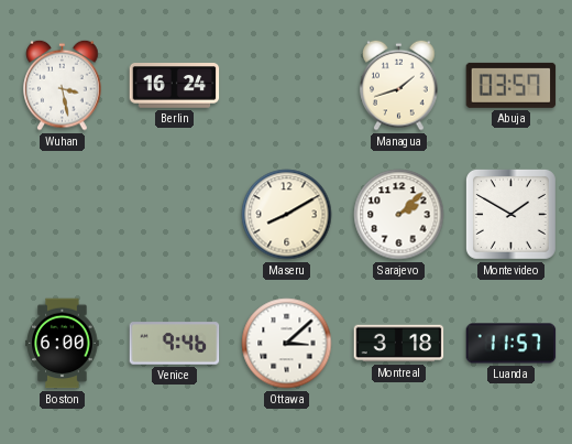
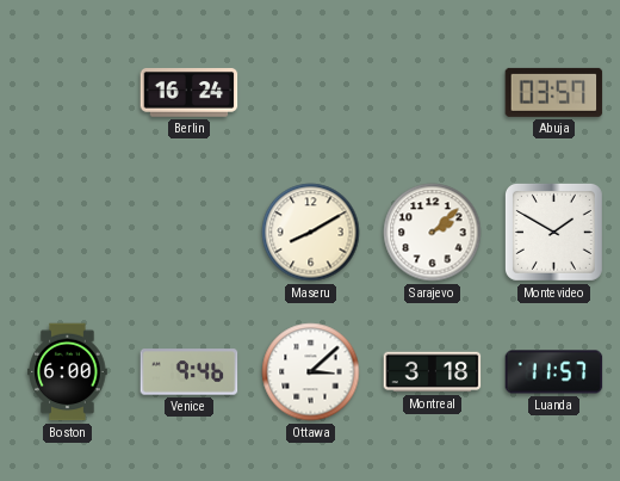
Wuhan: 3:28 -> none
Managua: 1:42 -> none
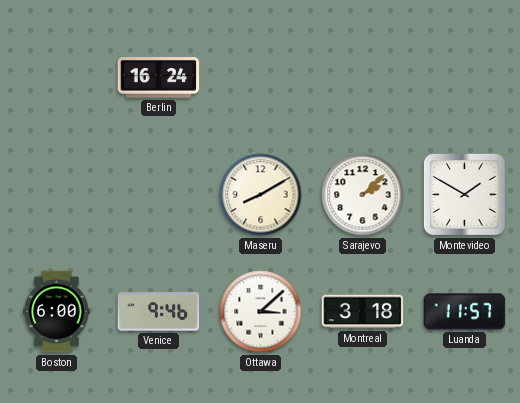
Abuja: 03:57 -> none
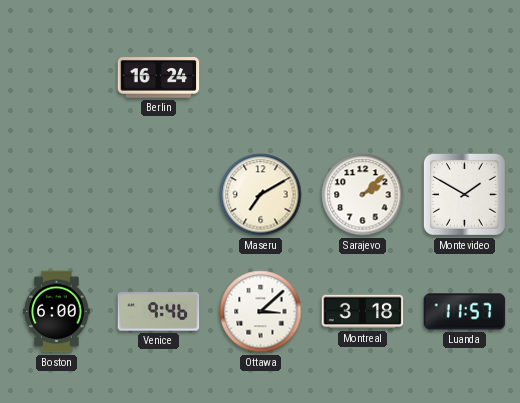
Maseru: 8:10 -> 7:10
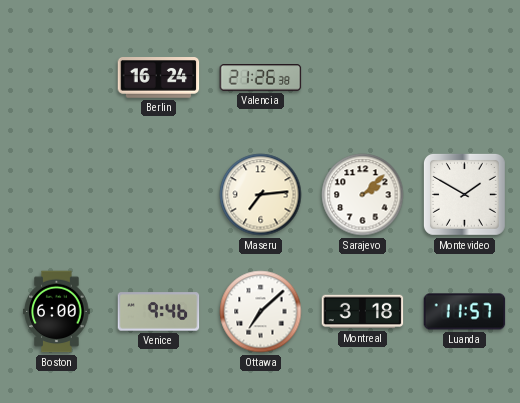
Valencia: none -> 21:26
Maseru: 7:10 -> 7:14
Ottawa: 3:08 -> 7:08
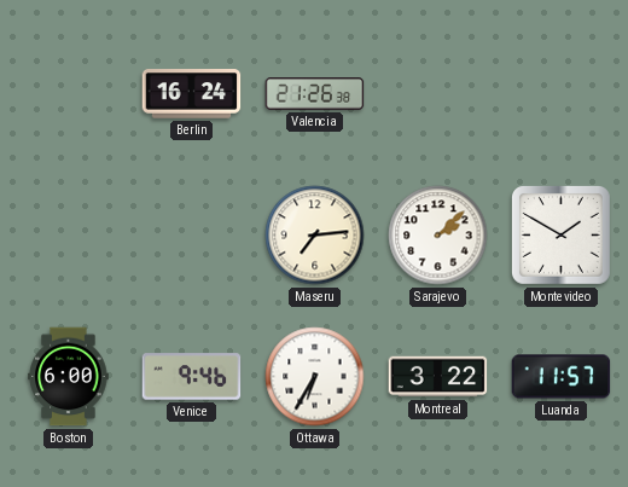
Ottawa: 7:08 -> 6:35
Montreal: 3:18 -> 3:22
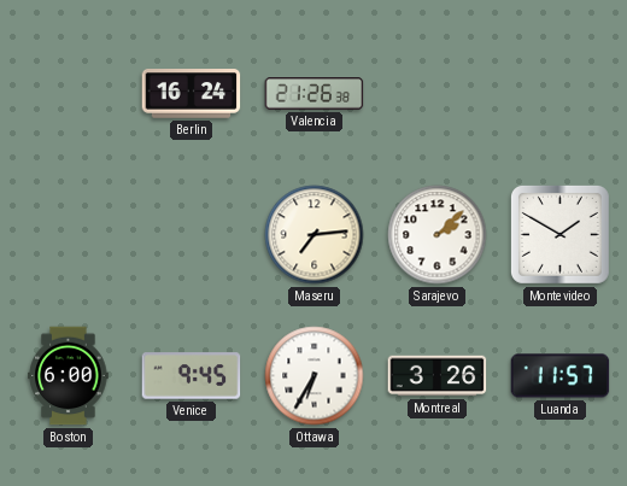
Venice: 9:46 -> 9:45
Montreal: 3:22 -> 3:26
